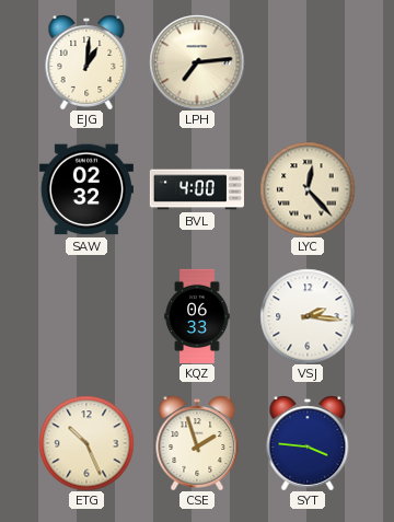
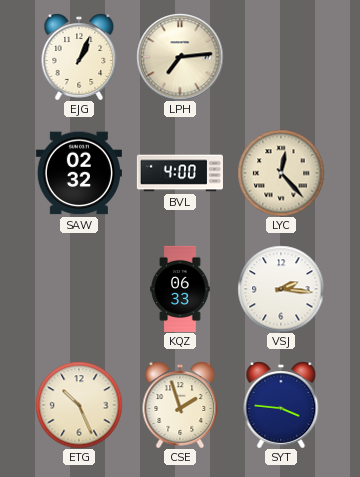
EJG: 1:01 -> 1:04
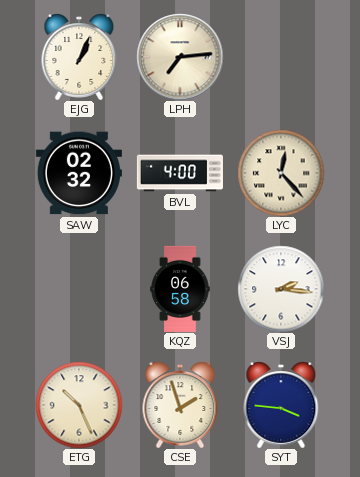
KQZ: 06:33 -> 06:58
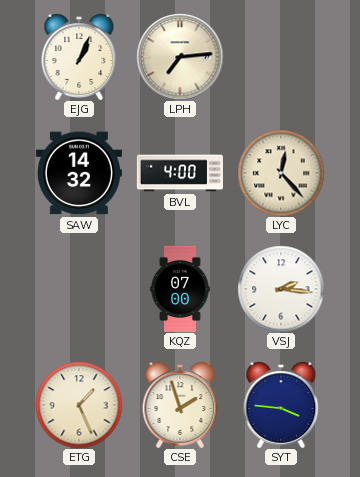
SAW: 02:32 -> 14:32
KQZ: 06:58 -> 07:00
ETG: 10:26 -> 1:26
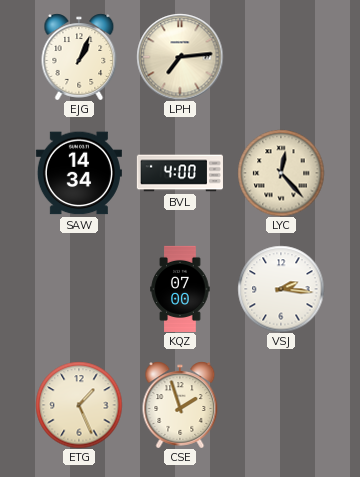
SAW: 14:32 -> 14:34
SYT: 3:46 -> none
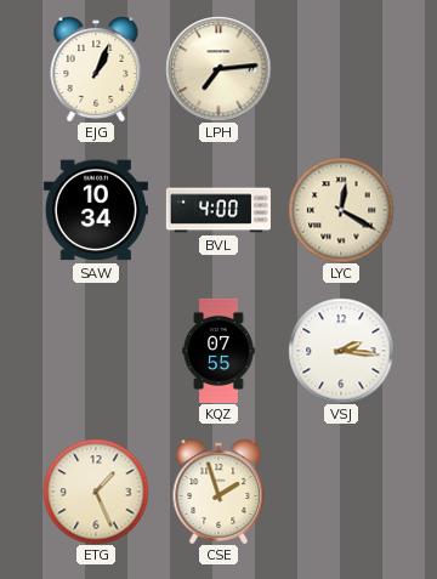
SAW: 14:34 -> 10:34
LYC: 12:23 -> 12:20
KQZ: 07:00 -> 07:55
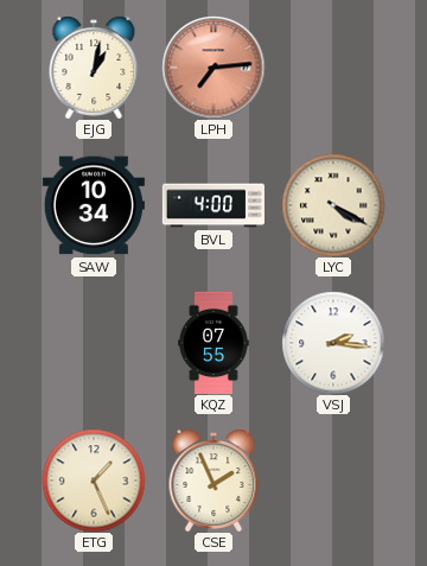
EJG: 1:04 -> 1:02
LPH dial: cream -> salmon
LYC: 12:20 -> 4:20
CSE: 1:57 -> 1:56
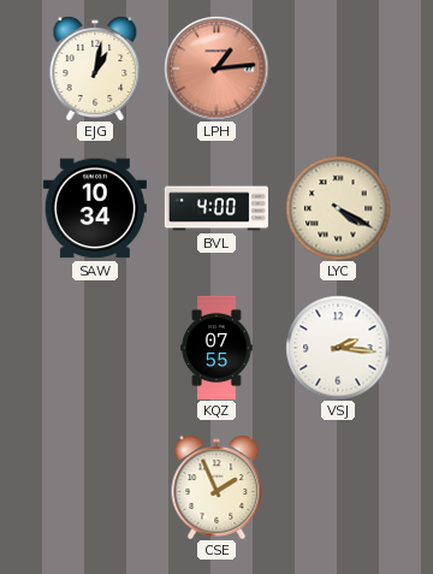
LPH: 7:14 -> 1:14
ETG: 1:26 -> none
